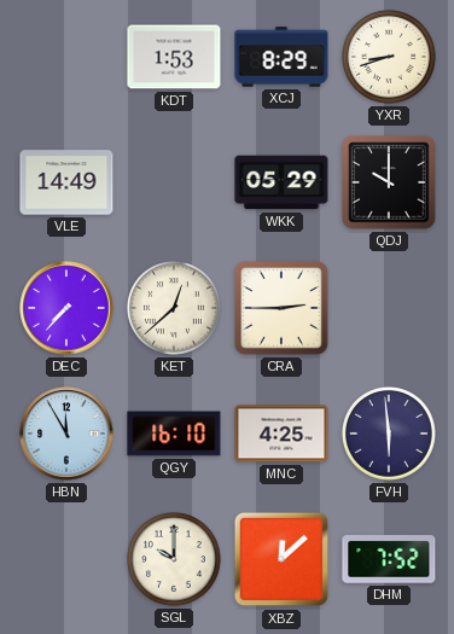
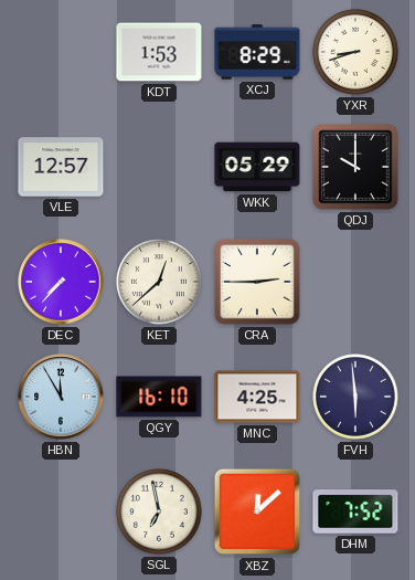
VLE: 14:49 -> 12:57
SGL: 10:00 -> 6:58
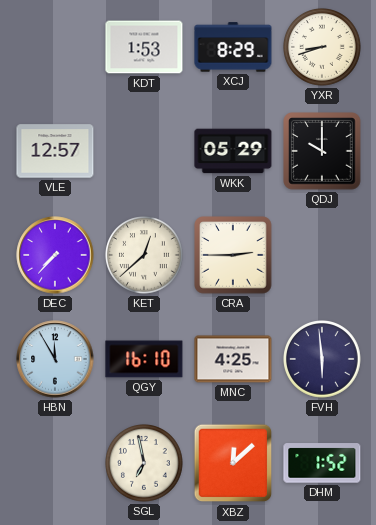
DHM: 7:52 -> 1:52
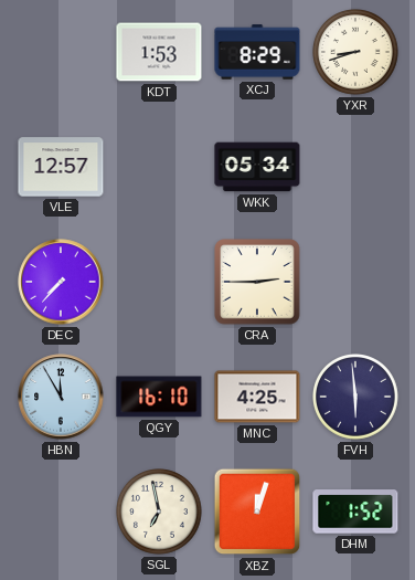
WKK: 05:29 -> 05:34
QDJ: 10:00 -> none
KET: 12:38 -> none
XBZ: 12:08 -> 12:03
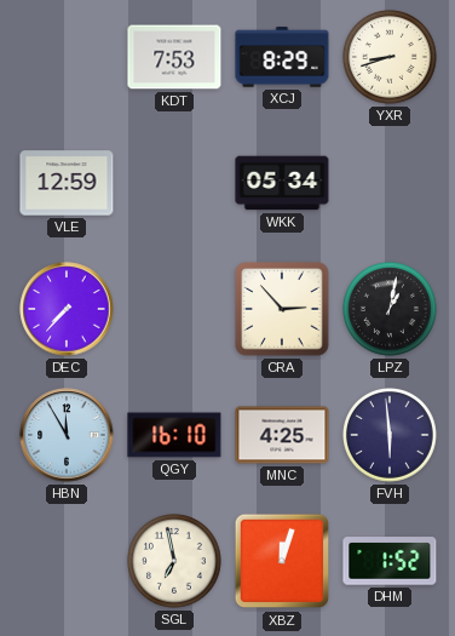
KDT: 1:53 -> 7:53
VLE: 12:57 -> 12:59
CRA: 2:45 -> 2:53
LPZ: none -> 1:02
